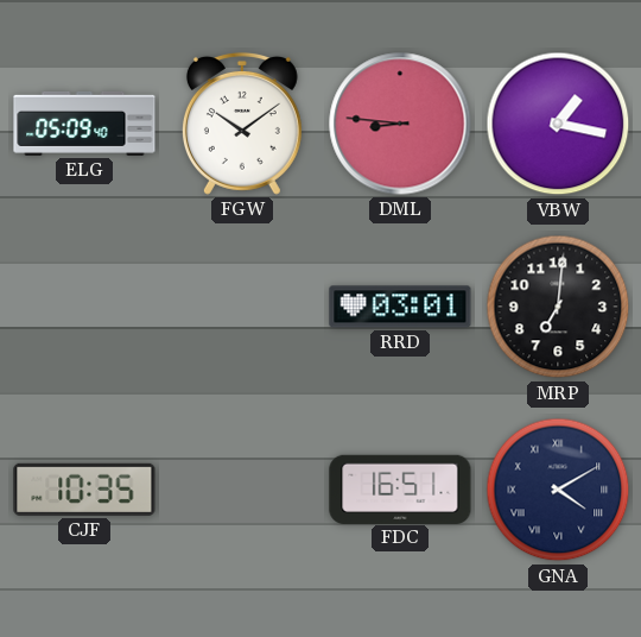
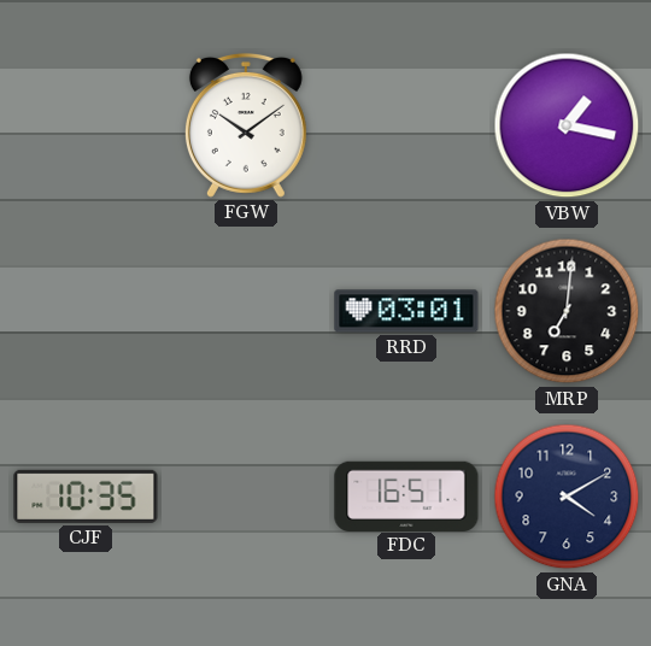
ELG: 05:09 -> none
DML: 8:46 -> none
GNA numerals: Roman -> Arabic
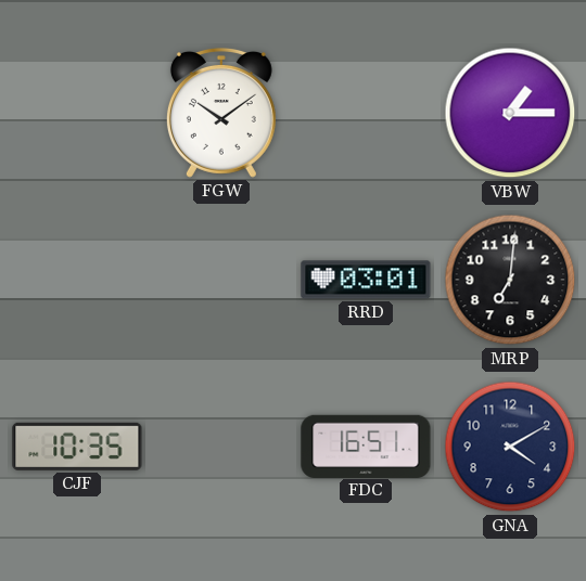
VBW: 1:17 -> 1:15
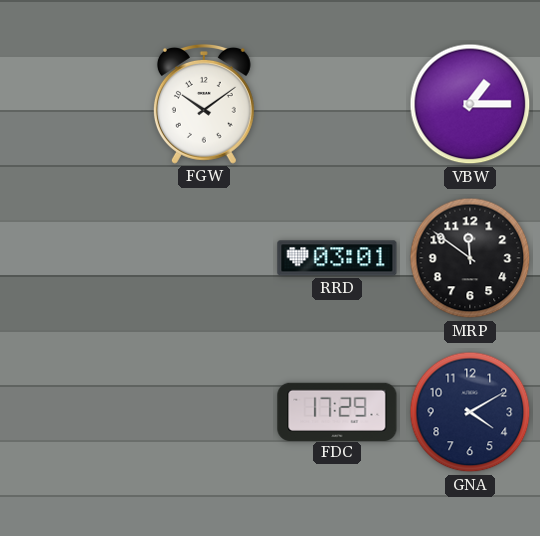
MRP: 7:01 -> 11:51
CJF: 10:35 -> none
FDC: 16:51 -> 17:29
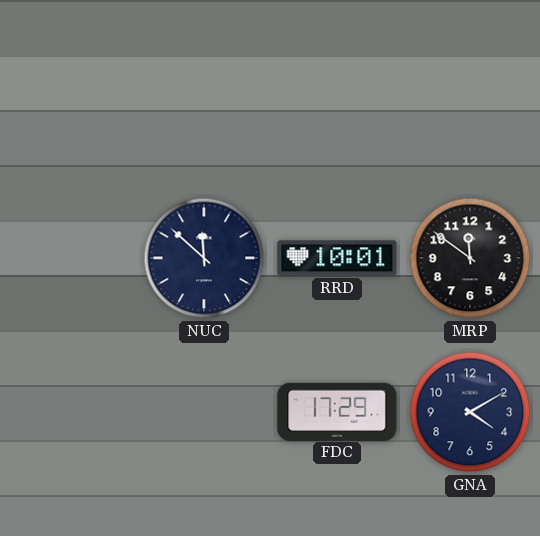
FGW: 10:09 -> none
VBW: 1:15 -> none
NUC: none -> 11:52
RRD: 03:01 -> 10:01
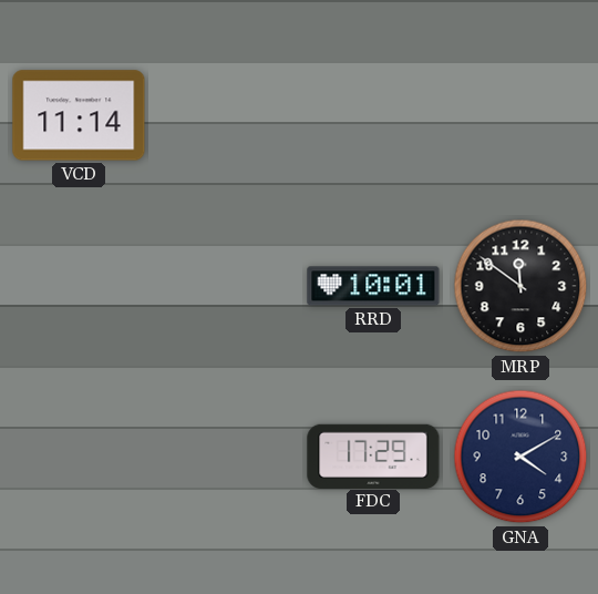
VCD: none -> 11:14
NUC: 11:52 -> none
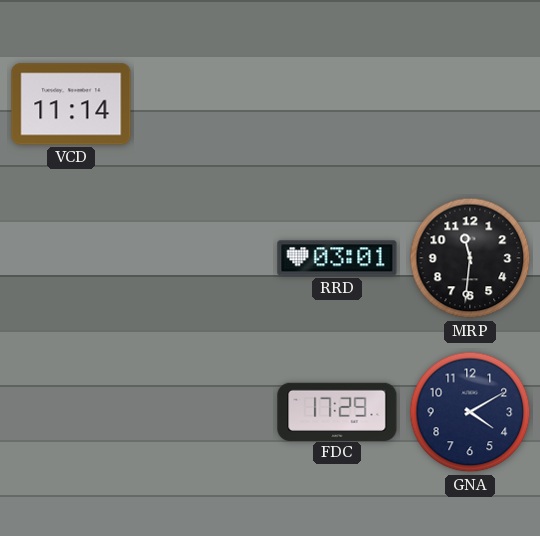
RRD: 10:01 -> 03:01
MRP: 11:51 -> 11:31
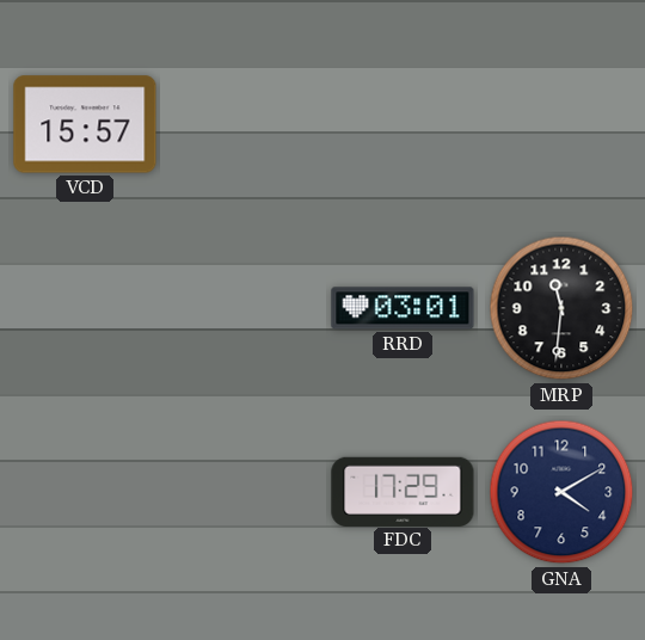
VCD: 11:14 -> 15:57
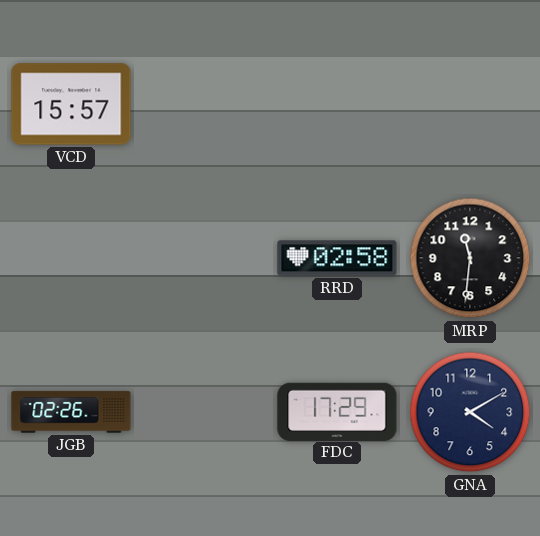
RRD: 03:01 -> 02:58
JGB: none -> 02:26
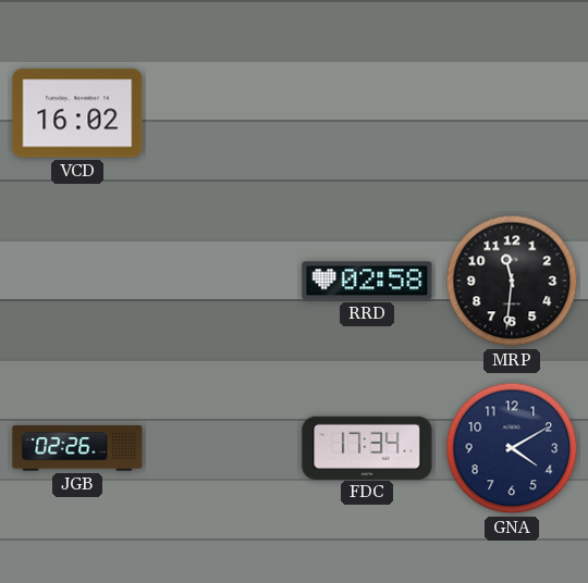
VCD: 15:57 -> 16:02
FDC: 17:29 -> 17:34
